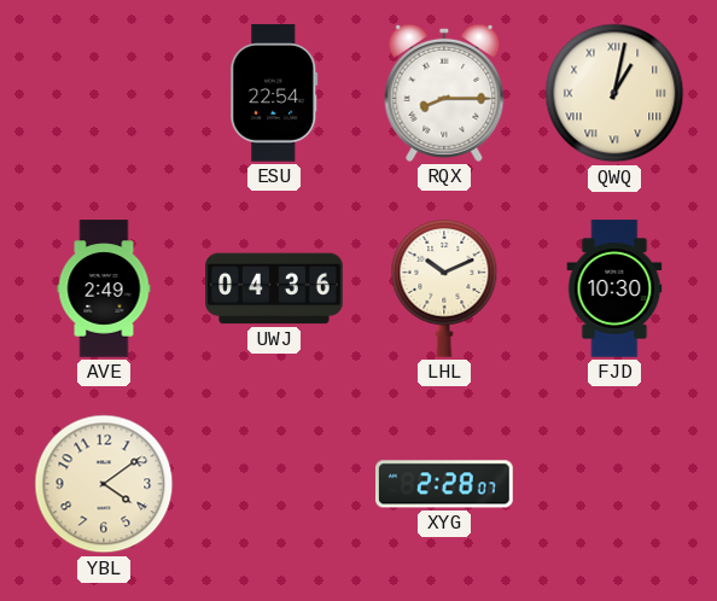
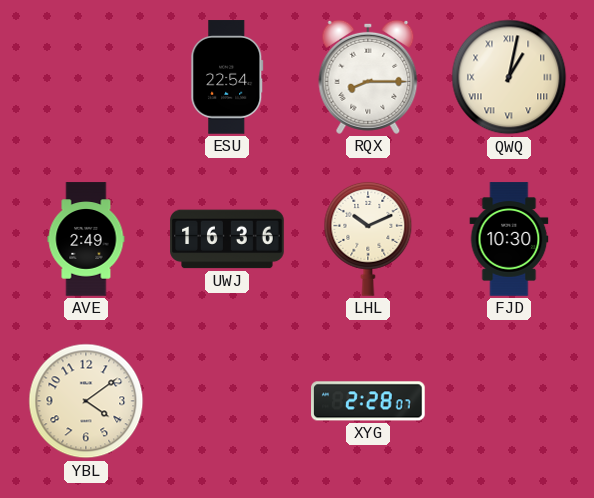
UWJ: 04:36 -> 16:36
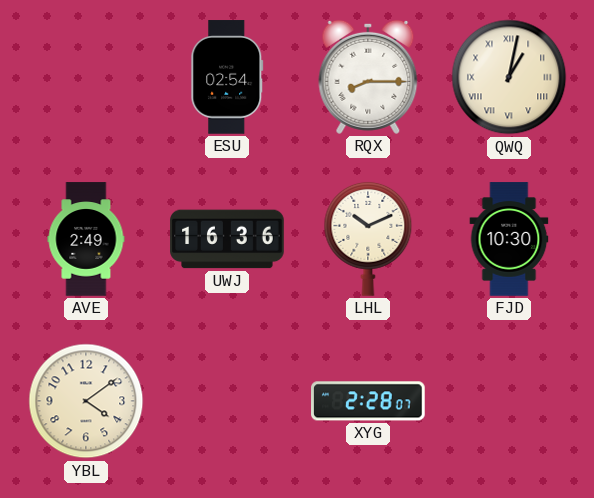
ESU: 22:54 -> 02:54
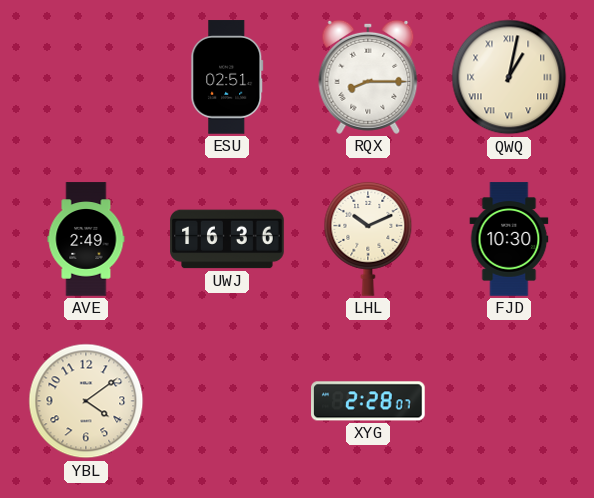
ESU: 02:54 -> 02:51
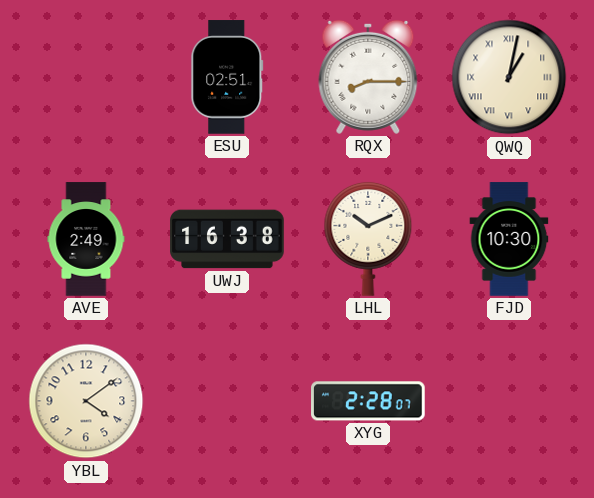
UWJ: 16:36 -> 16:38
